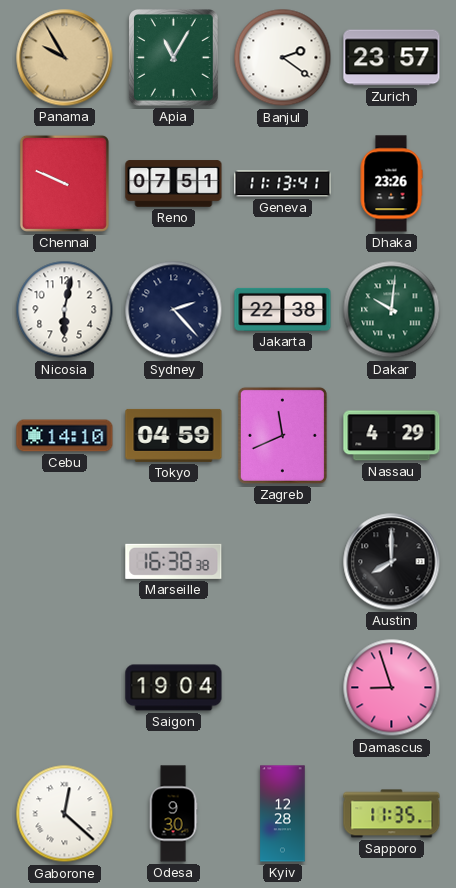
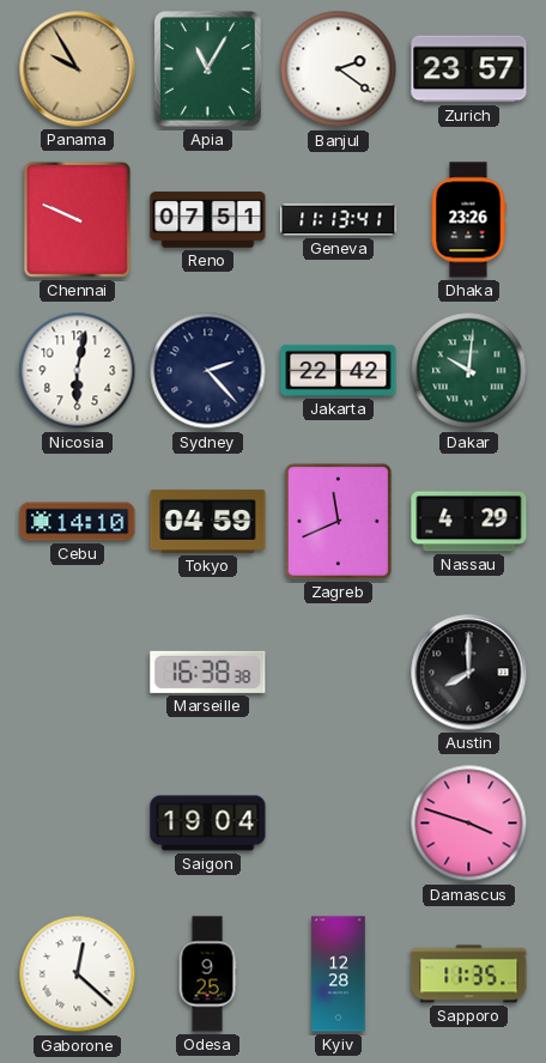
Jakarta: 22:38 -> 22:42
Damascus: 8:57 -> 3:48
Odesa: 9:30 -> 9:25
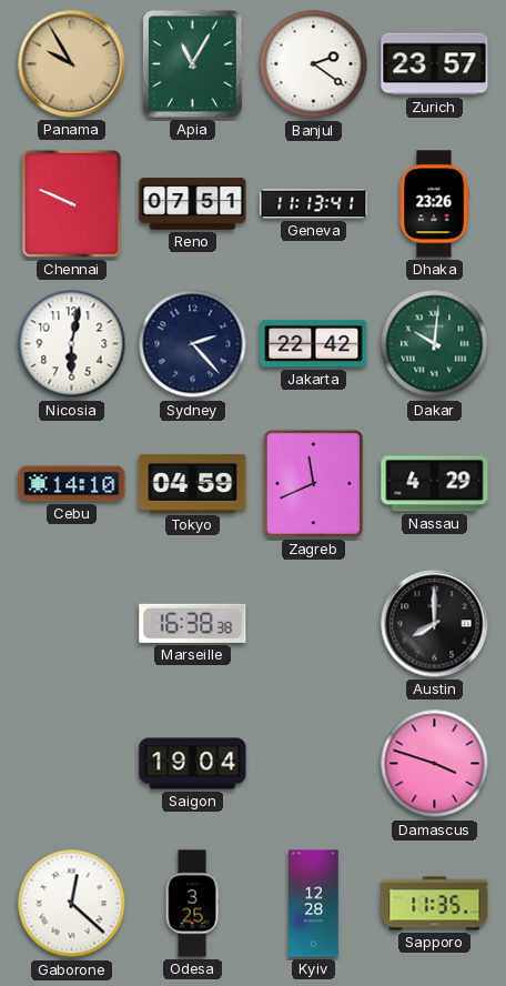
Odesa: 9:25 -> 3:25
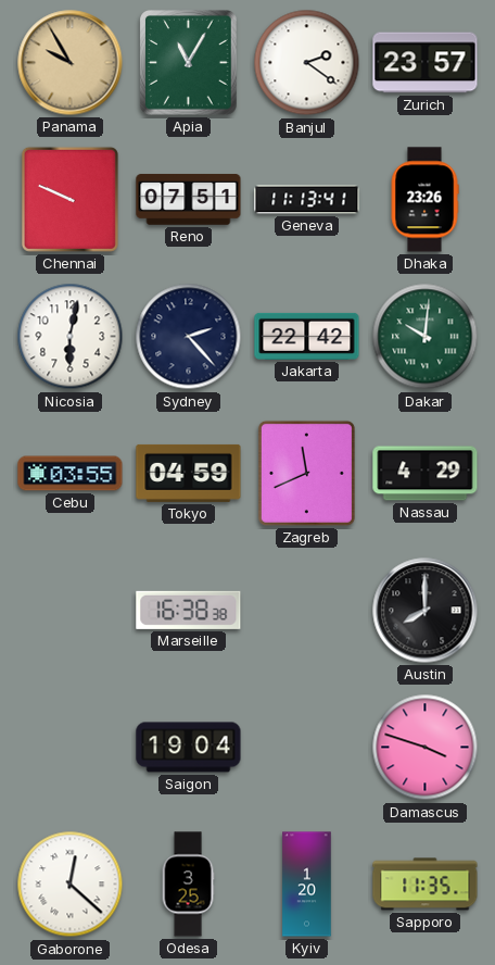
Cebu: 14:10 -> 03:55
Kyiv: 12:28 -> 1:20
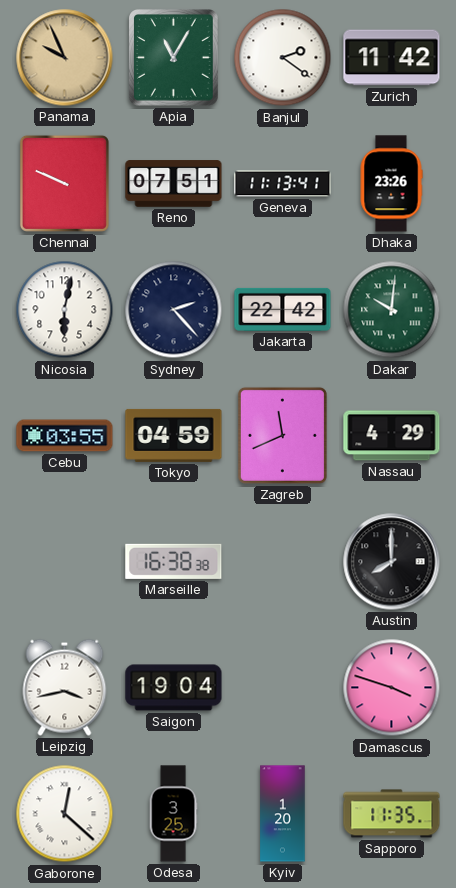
Panama: 9:55 -> 9:56
Zurich: 23:57 -> 11:42
Leipzig: none -> 3:43
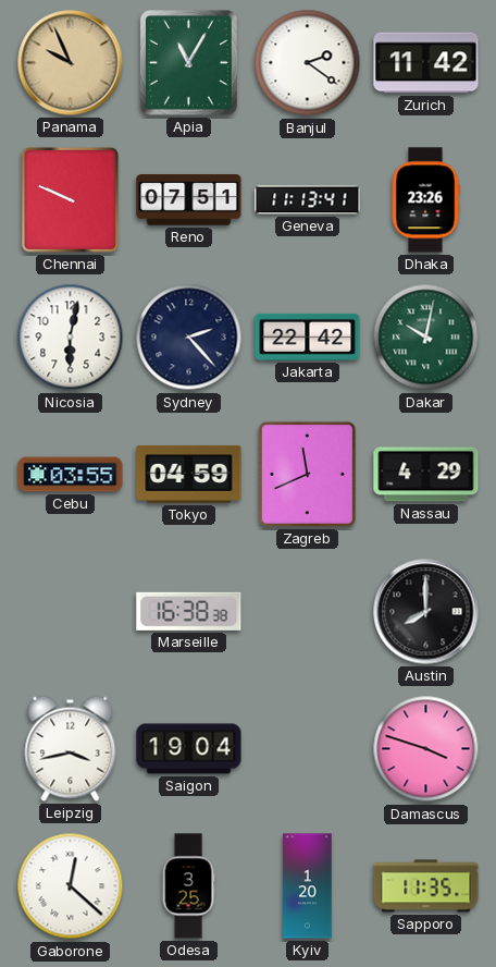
Dakar: 10:01 -> 10:02
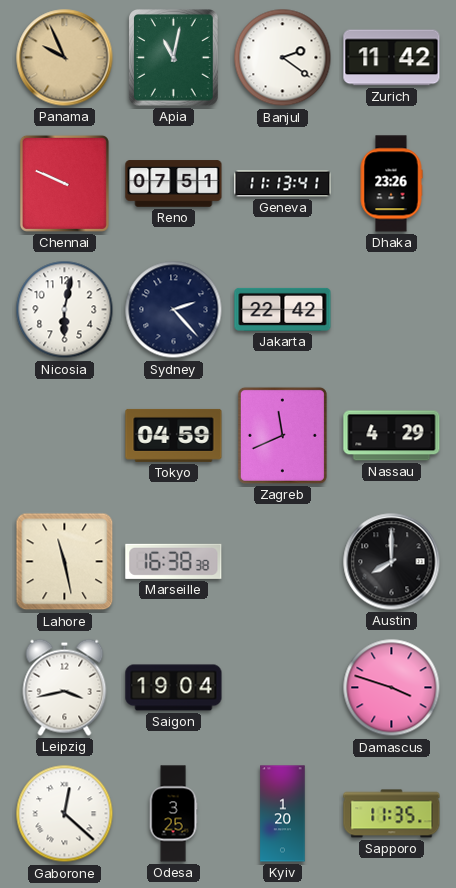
Apia: 11:05 -> 11:02
Dakar: 10:02 -> none
Cebu: 03:55 -> none
Lahore: none -> 11:28
